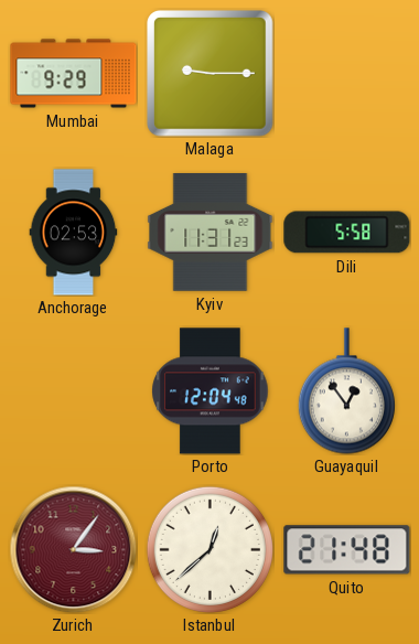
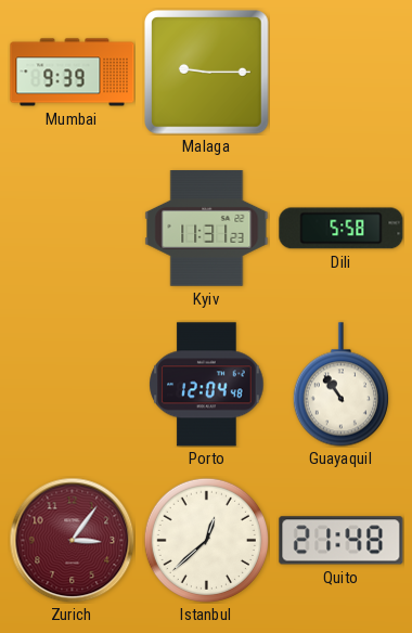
Mumbai: 9:29 -> 9:39
Anchorage: 02:53 -> none
Guayaquil: 12:54 -> 10:54
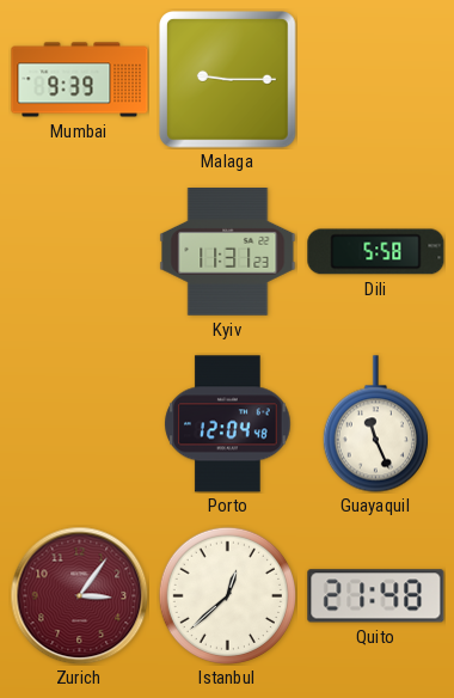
Guayaquil: 10:54 -> 11:26
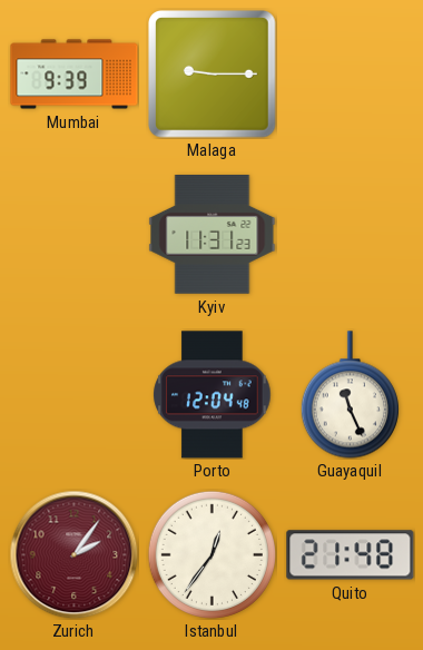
Dili: 5:58 -> none
Zurich: 3:06 -> 2:06
Istanbul: 12:38 -> 12:36
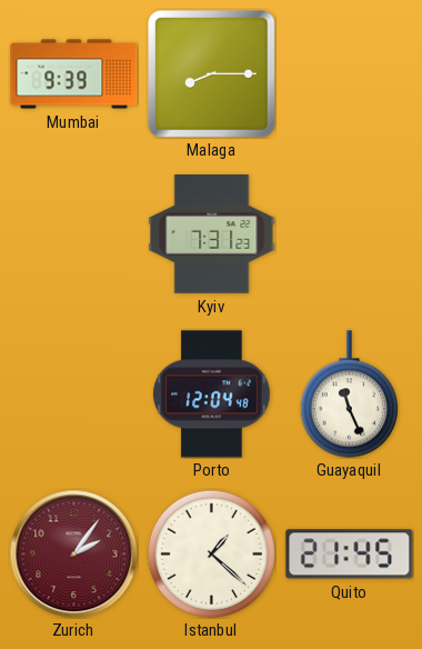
Malaga: 9:15 -> 8:15
Kyiv: 11:31 -> 7:31
Istanbul: 12:36 -> 1:22
Quito: 21:48 -> 21:45
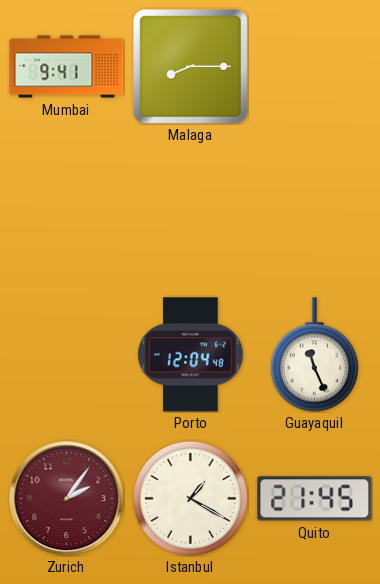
Mumbai: 9:39 -> 9:41
Kyiv: 7:31 -> none
Istanbul: 1:22 -> 1:20
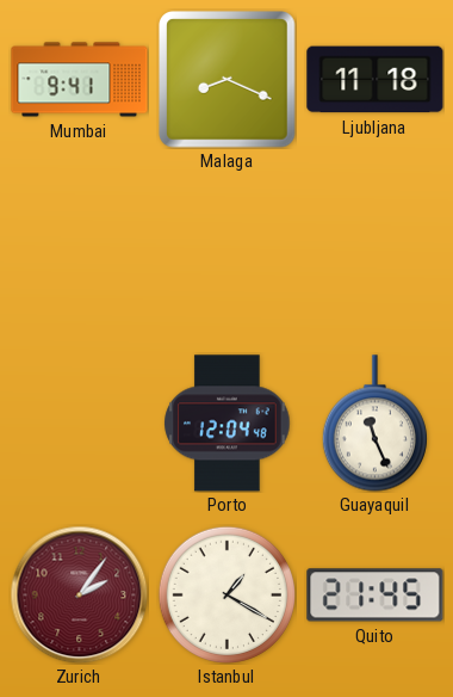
Malaga: 8:15 -> 8:19
Ljubljana: none -> 11:18
